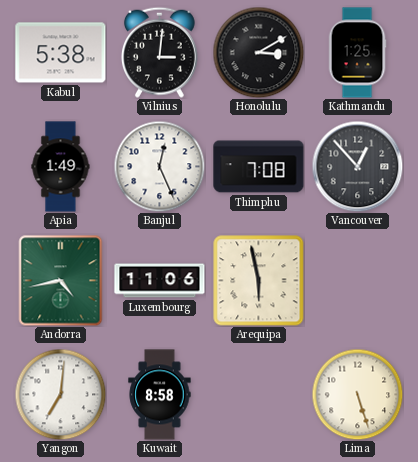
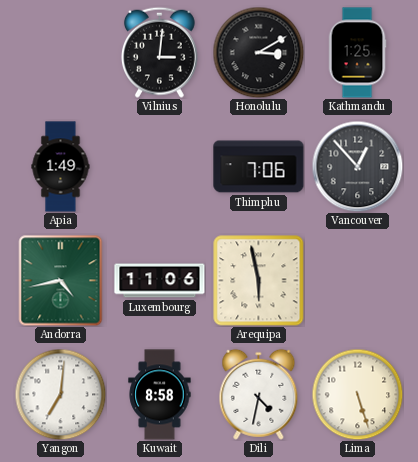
Kabul: 5:38 -> none
Banjul: 12:26 -> none
Thimphu: 7:08 -> 7:06
Dili: none -> 4:32
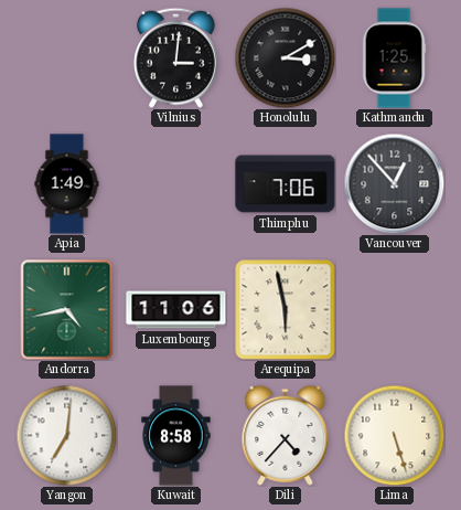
Dili: 4:32 -> 4:37
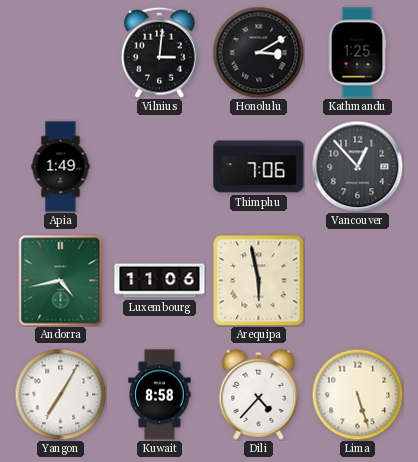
Yangon: 7:01 -> 7:05
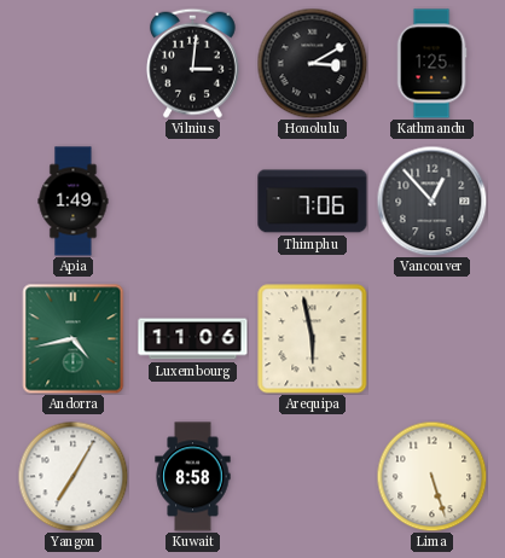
Dili: 4:37 -> none
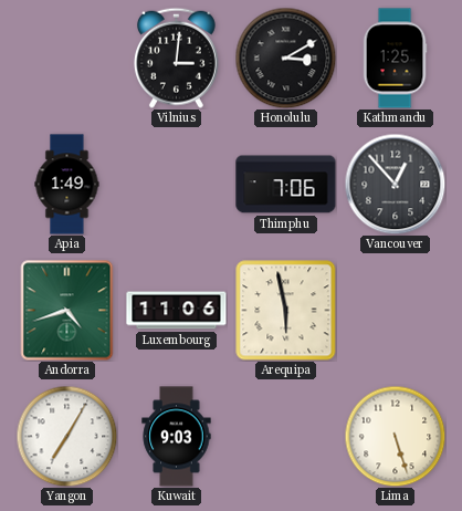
Andorra: 4:43 -> 4:42
Kuwait: 8:58 -> 9:03
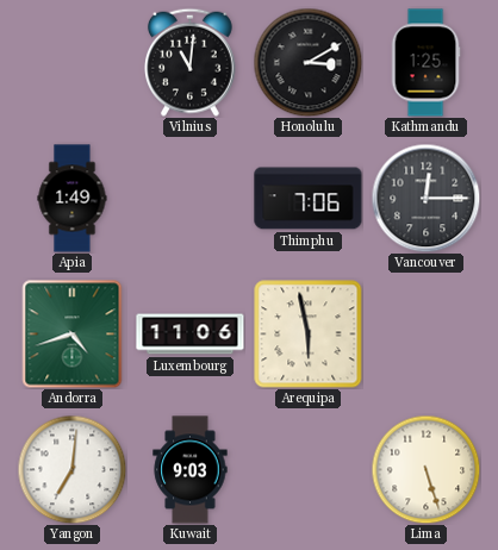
Vilnius: 3:01 -> 11:01
Vancouver: 12:53 -> 12:15
Yangon: 7:05 -> 7:01
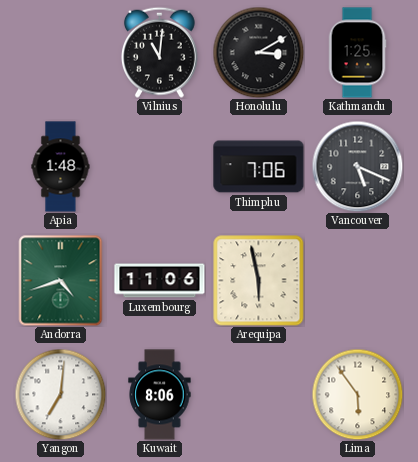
Apia: 1:49 -> 1:48
Vancouver: 12:15 -> 5:19
Kuwait: 9:03 -> 8:06
Lima: 5:27 -> 5:54
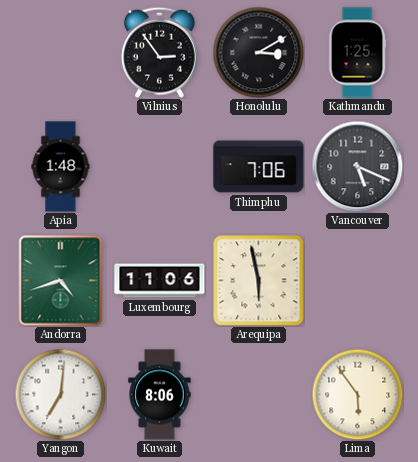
Vilnius: 11:01 -> 2:54
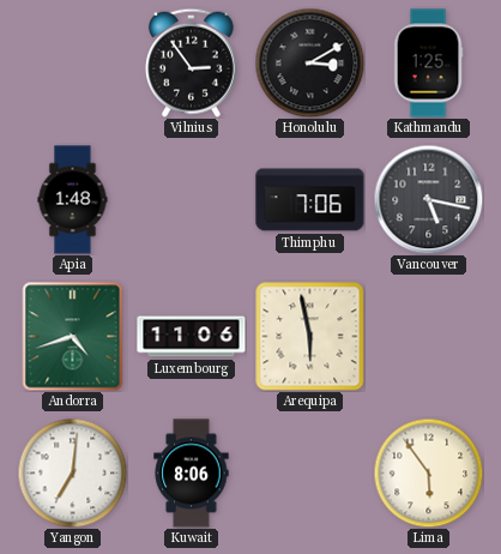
Vancouver: 5:19 -> 5:17
